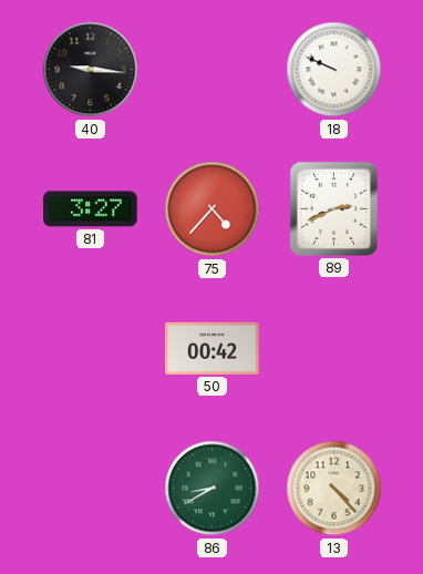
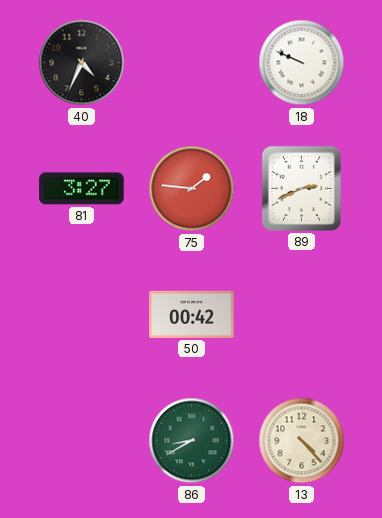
40: 9:16 -> 4:34
75: 4:37 -> 1:46
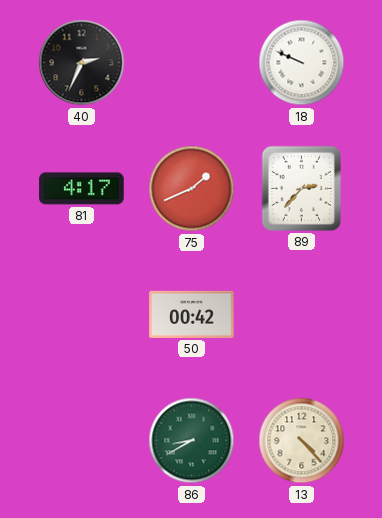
40: 4:34 -> 2:34
81: 3:27 -> 4:17
75: 1:46 -> 1:41
89: 2:41 -> 2:37
